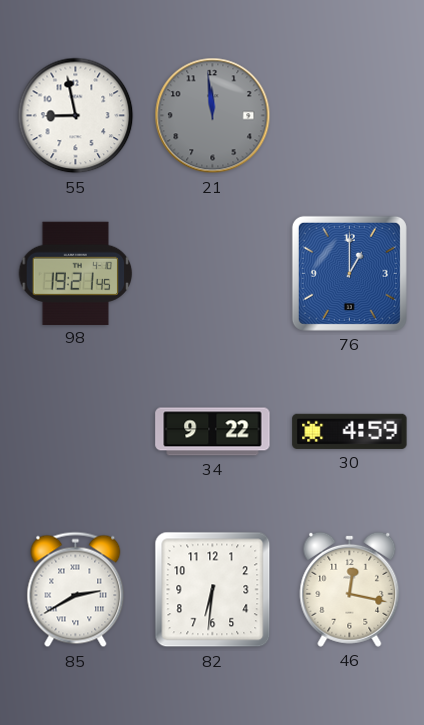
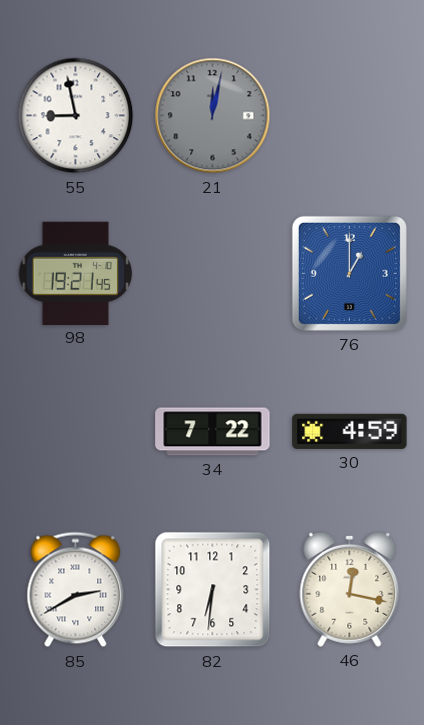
21: 11:59 -> 12:02
34: 9:22 -> 7:22
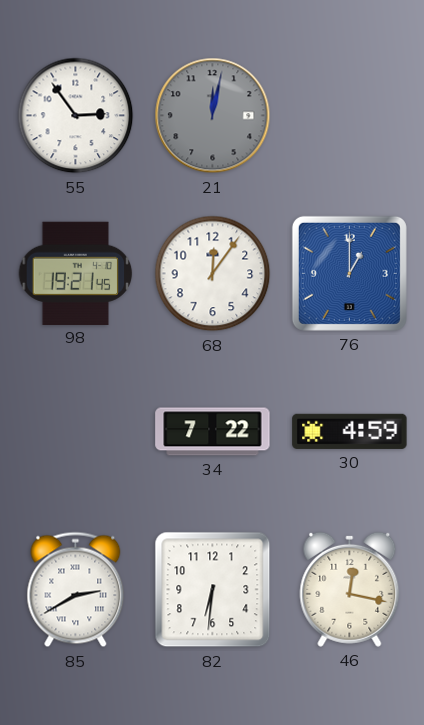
55: 8:58 -> 2:54
68: none -> 12:06
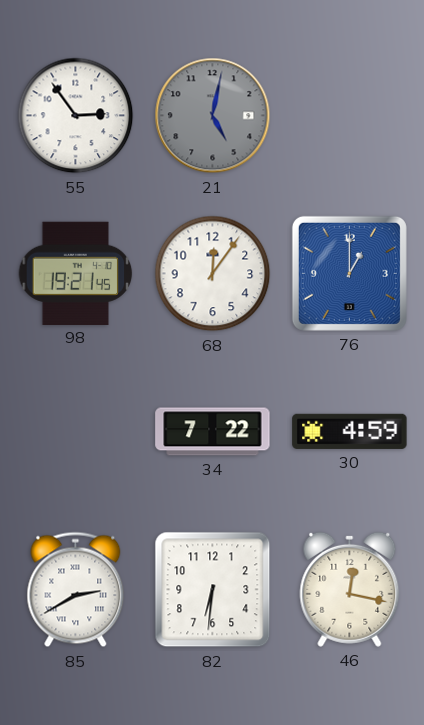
21: 12:02 -> 5:02
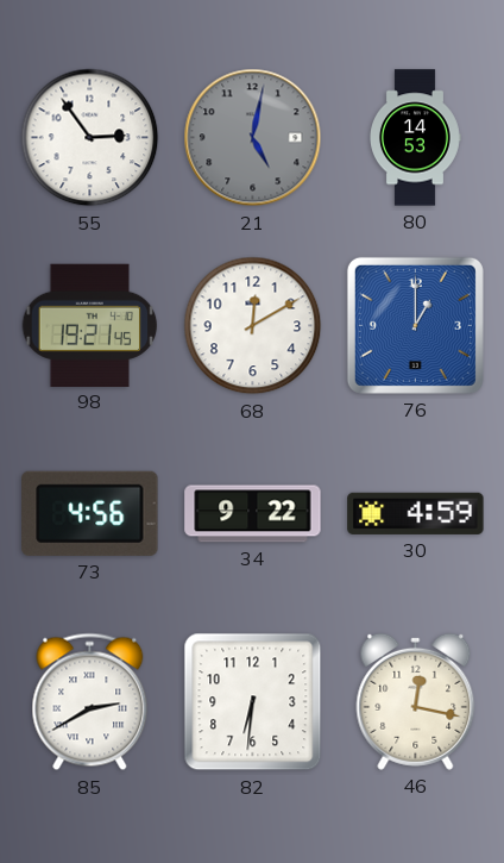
80: none -> 14:53
68: 12:06 -> 12:10
73: none -> 4:56
34: 7:22 -> 9:22
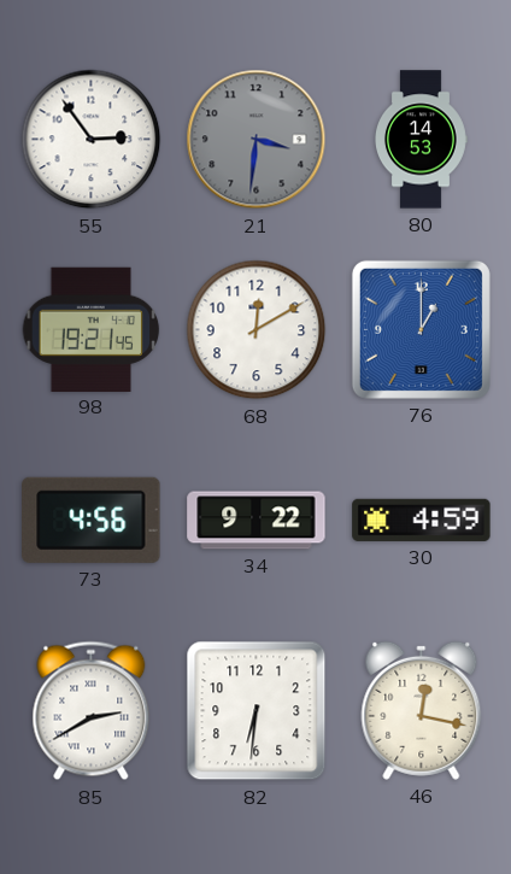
21: 5:02 -> 3:31
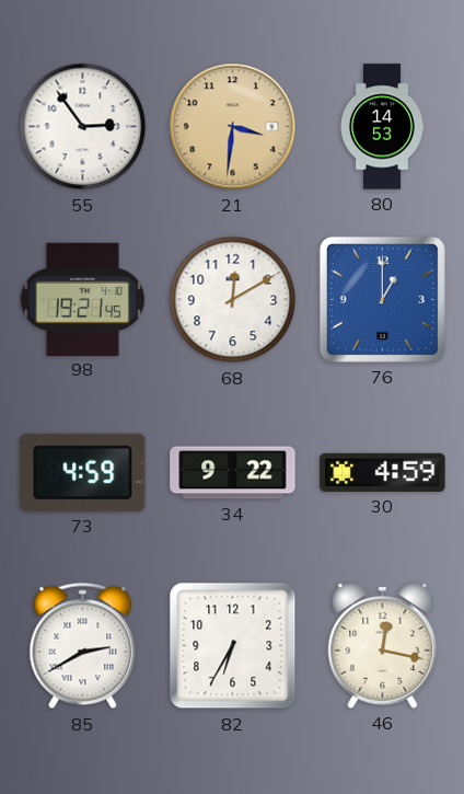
21 dial: grey -> champagne
73: 4:56 -> 4:59
82: 6:31 -> 6:35
